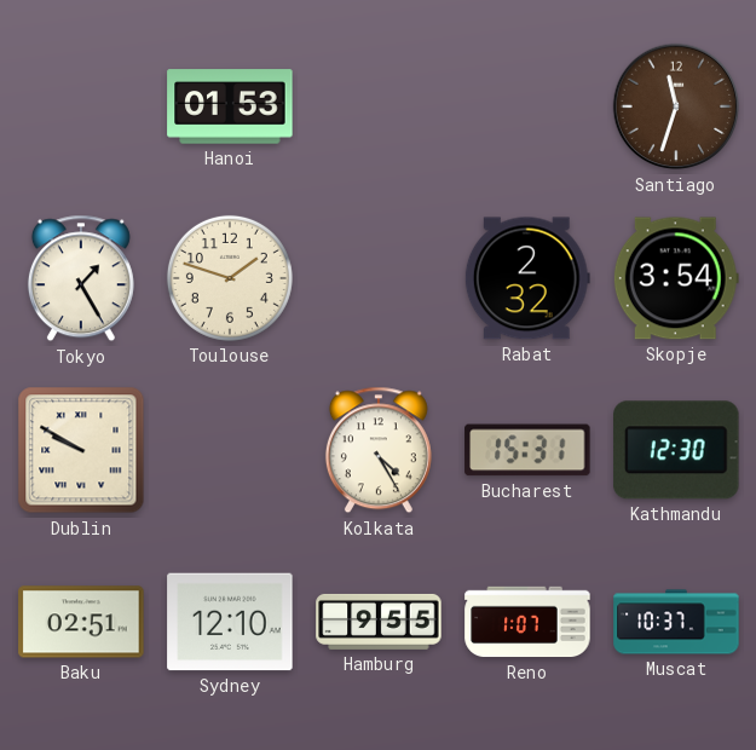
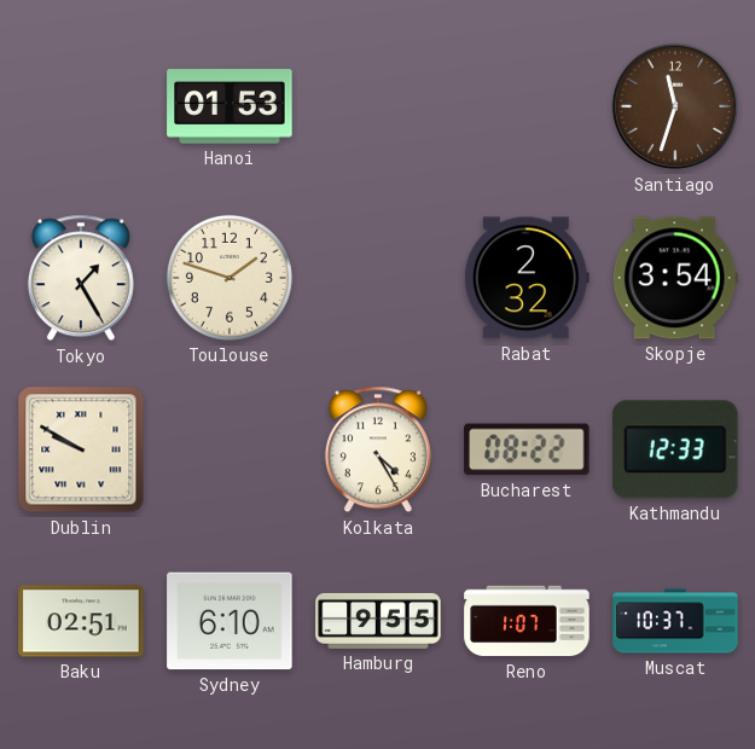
Bucharest: 15:31 -> 08:22
Kathmandu: 12:30 -> 12:33
Sydney: 12:10 -> 6:10
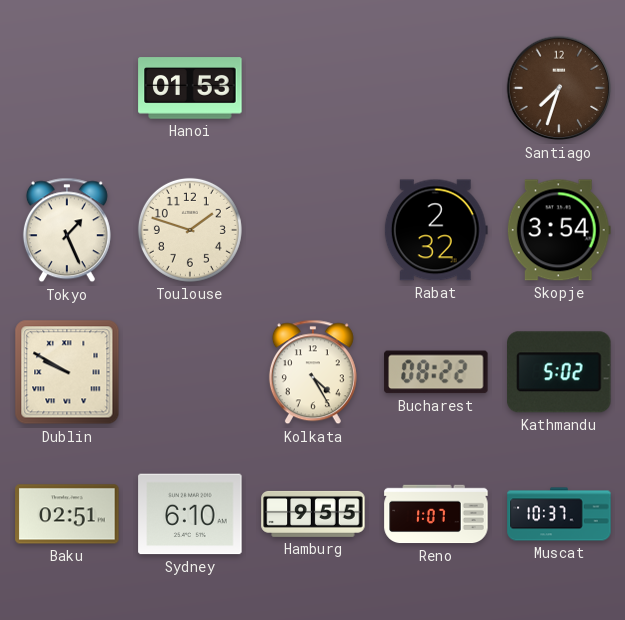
Santiago: 11:33 -> 7:33
Tokyo: 1:25 -> 1:26
Kathmandu: 12:33 -> 5:02
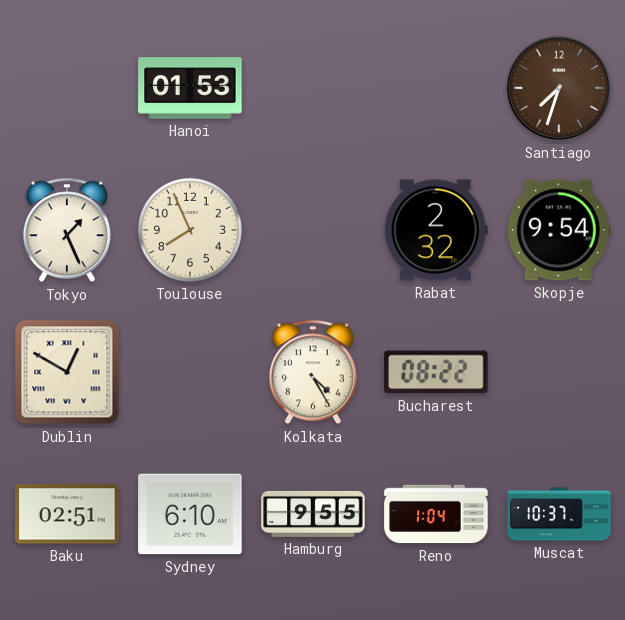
Toulouse: 1:48 -> 7:56
Skopje: 3:54 -> 9:54
Dublin: 9:50 -> 12:50
Kathmandu: 5:02 -> none
Reno: 1:07 -> 1:04
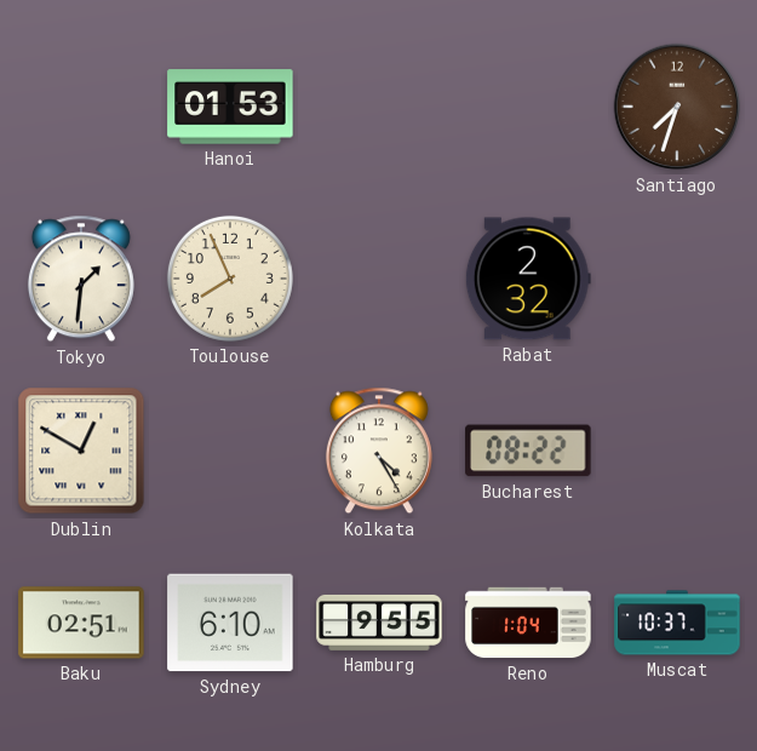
Tokyo: 1:26 -> 1:31
Skopje: 9:54 -> none
